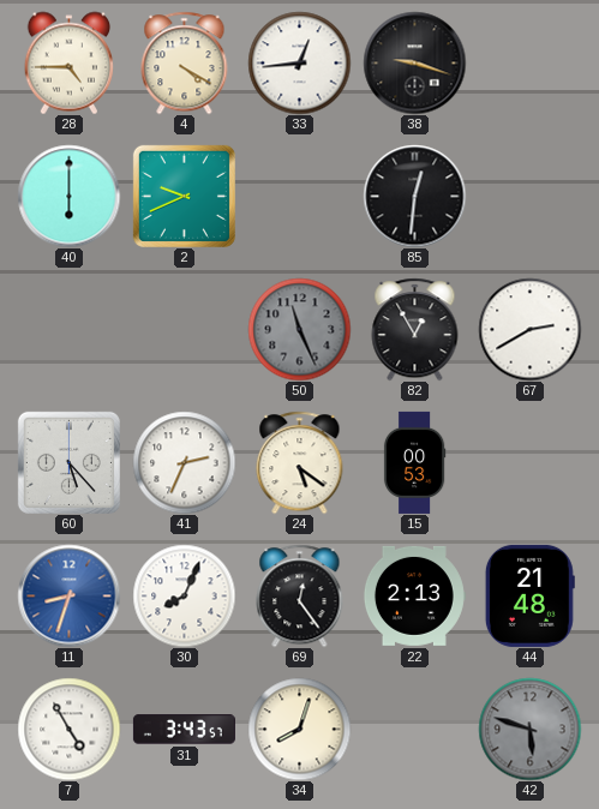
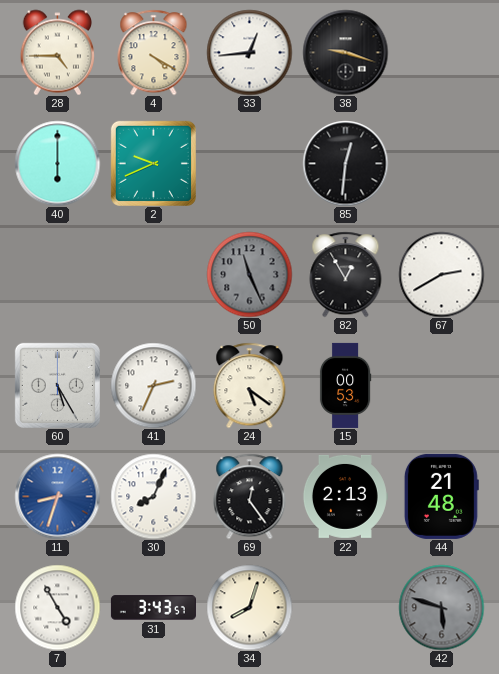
60: 5:23 -> 5:25
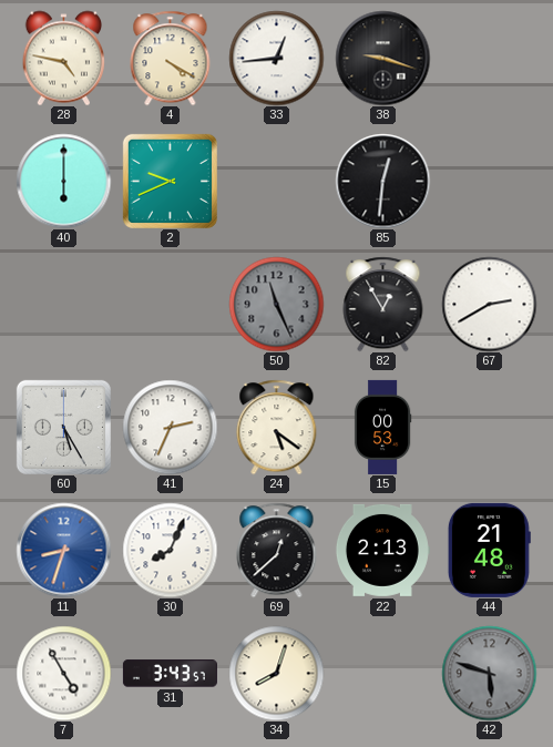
28: 4:45 -> 4:47
69: 12:24 -> 12:38
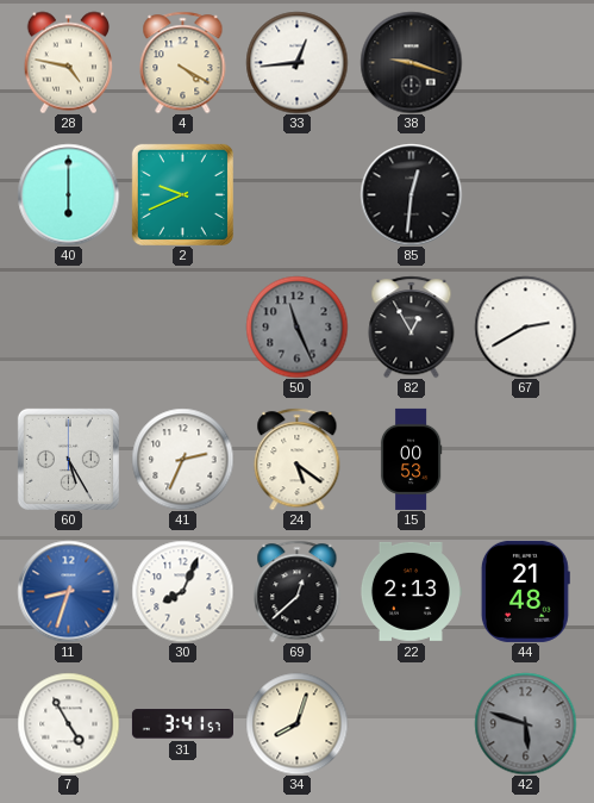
31: 3:43 -> 3:41
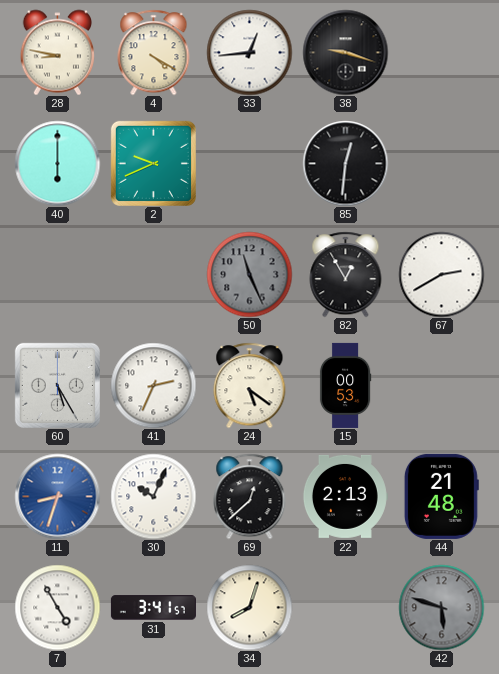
28: 4:47 -> 8:47
30: 8:04 -> 10:04
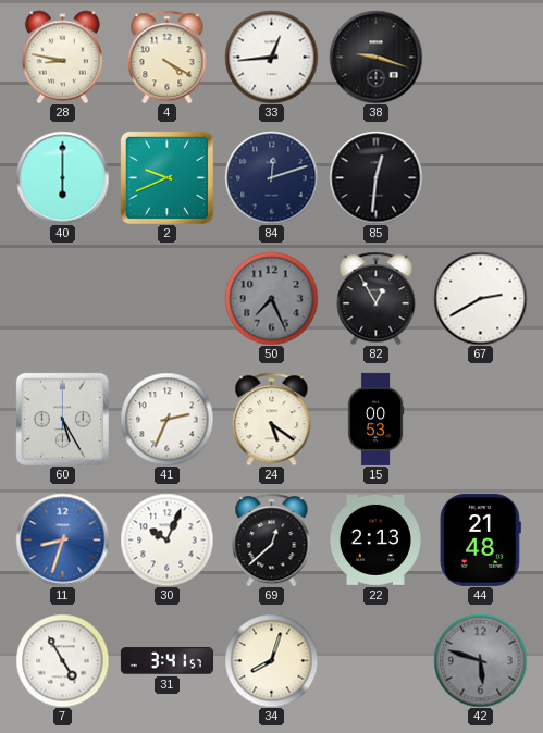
84: none -> 12:12
50: 11:26 -> 7:26
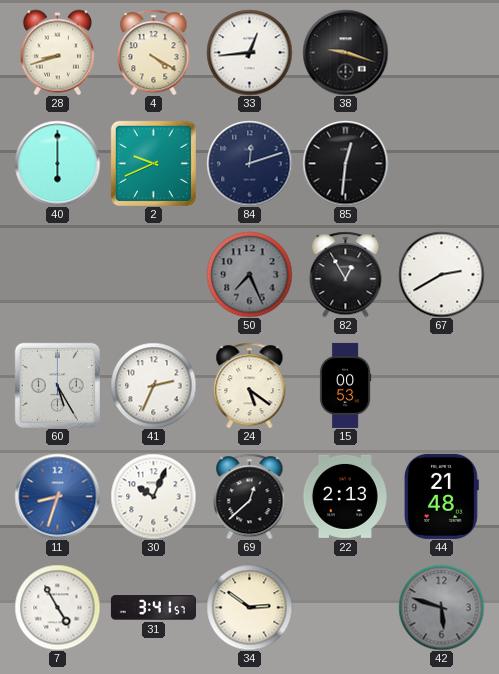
28: 8:47 -> 8:42
34: 8:03 -> 2:51
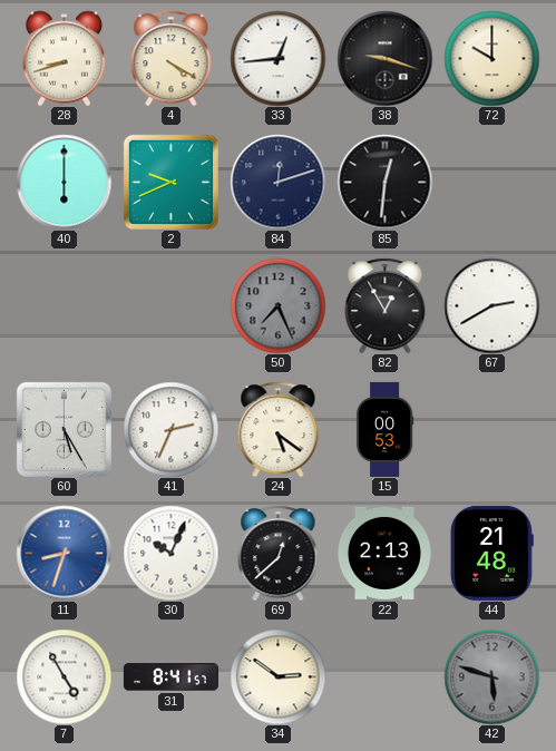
72: none -> 10:00
31: 3:41 -> 8:41
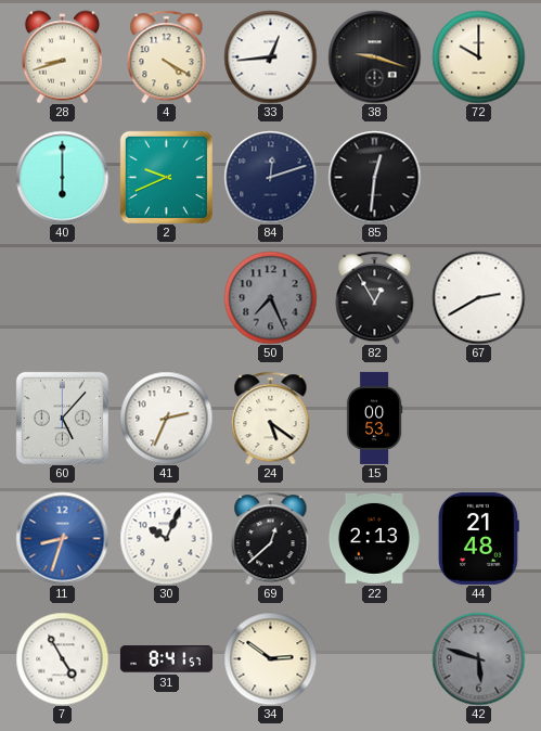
60: 5:25 -> 5:07
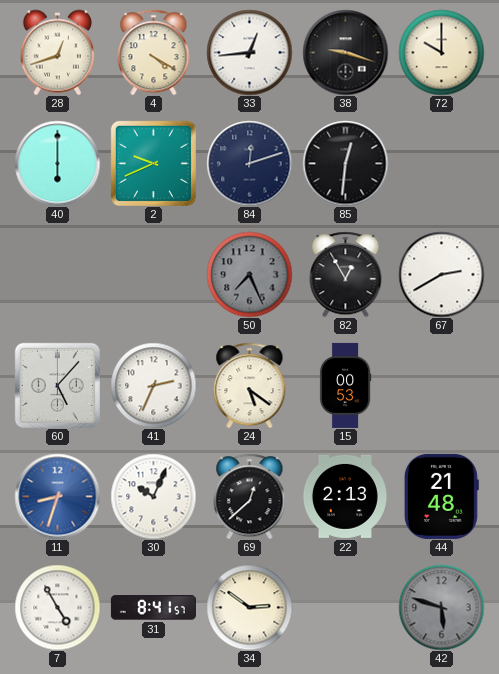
28: 8:42 -> 12:42
